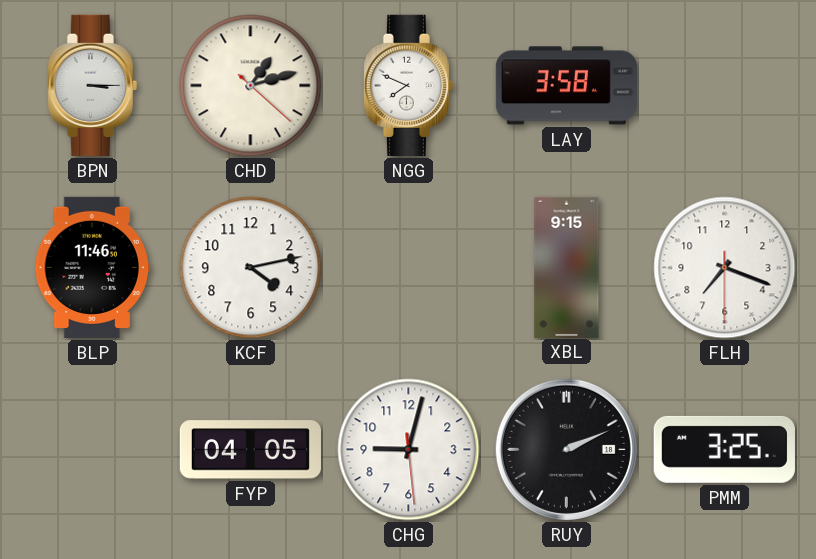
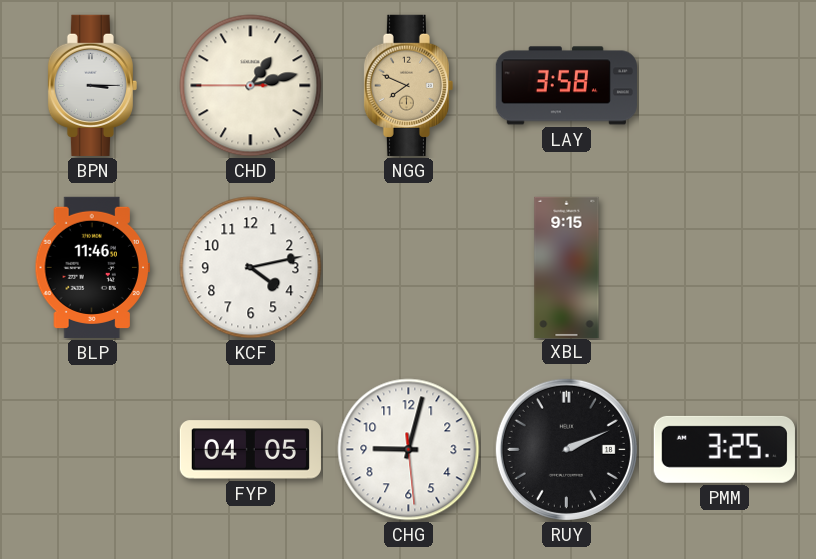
CHD: 1:12:22 -> 1:12:45
NGG dial: white -> champagne
FLH: 7:18 -> none
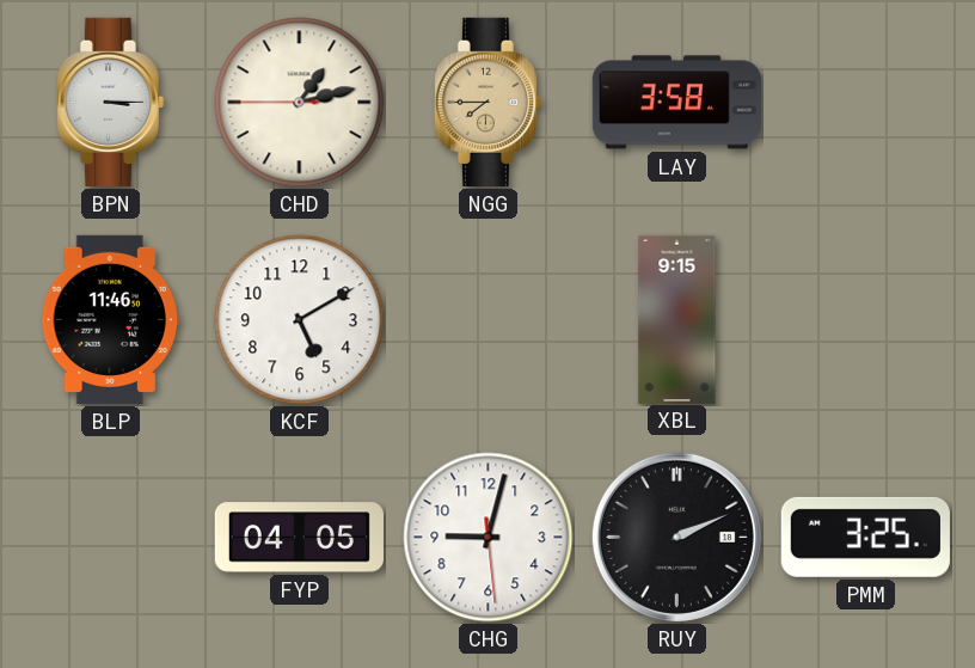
NGG: 7:49 -> 7:45
KCF: 4:13 -> 5:10
